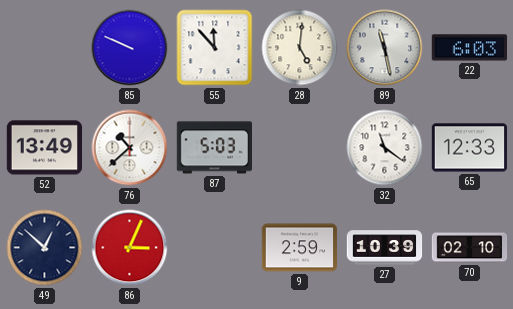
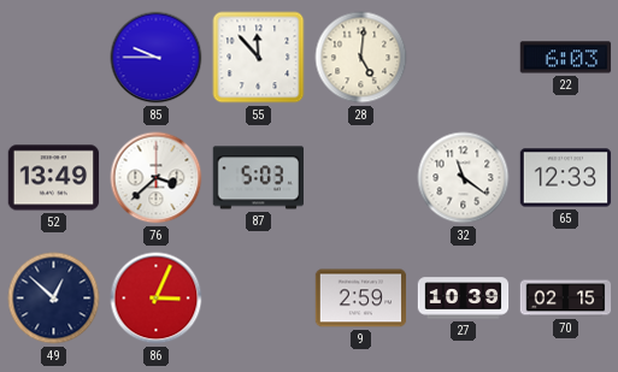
85: 9:49 -> 9:45
89: 11:28 -> none
76: 10:38 -> 3:38
70: 02:10 -> 02:15
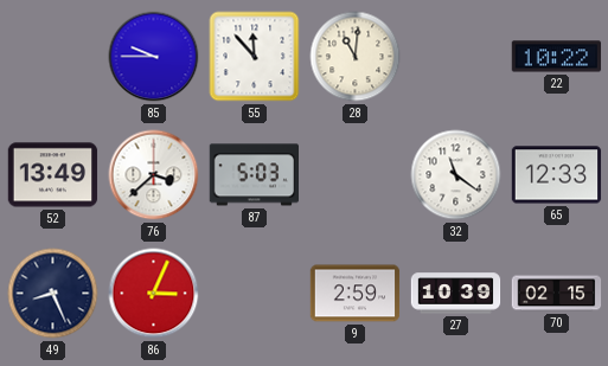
28: 5:01 -> 11:01
22: 6:03 -> 10:22
49: 12:52 -> 8:26
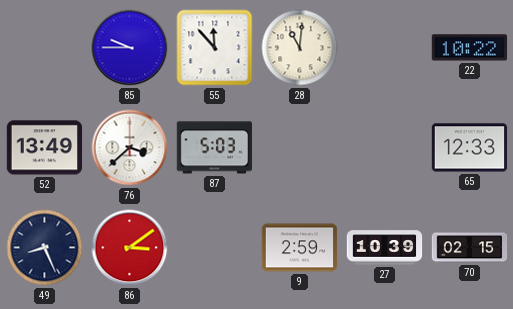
32: 11:21 -> none
86: 3:04 -> 3:09
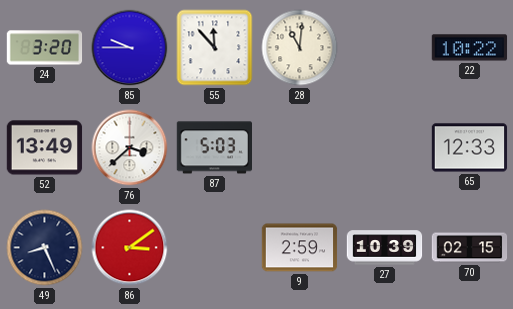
24: none -> 3:20
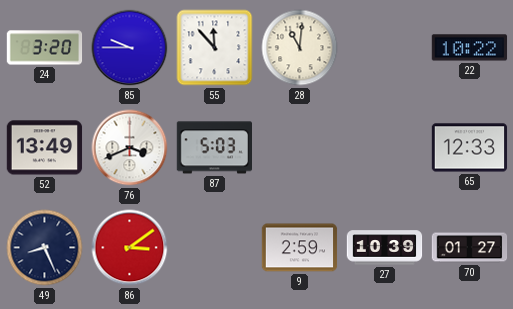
76: 3:38 -> 3:41
70: 02:15 -> 01:27
